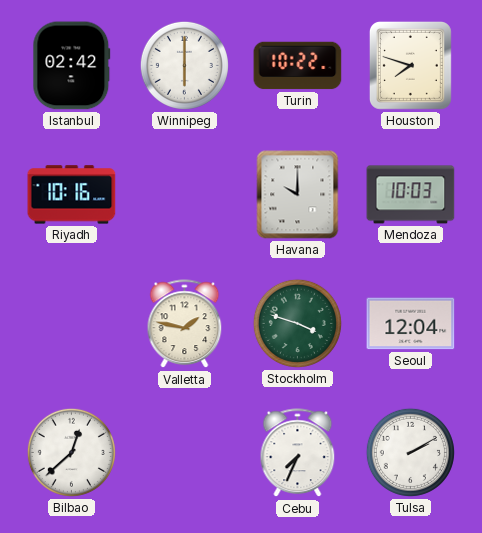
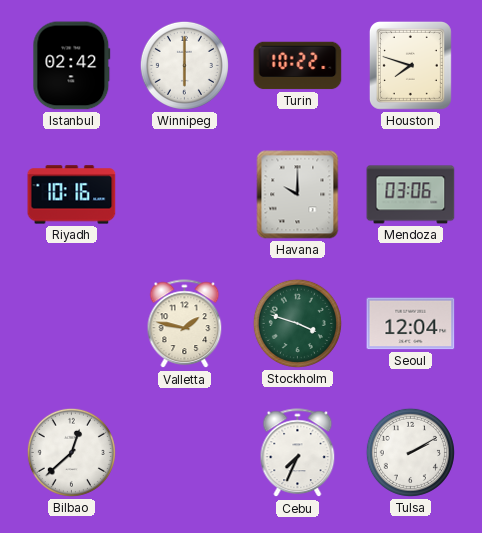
Mendoza: 10:03 -> 03:06
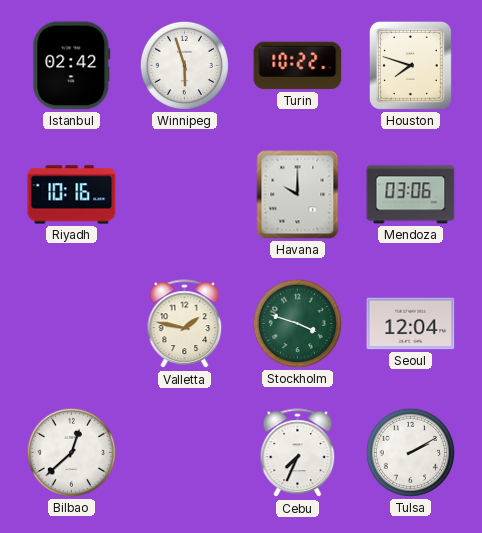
Winnipeg: 6:00 -> 5:57
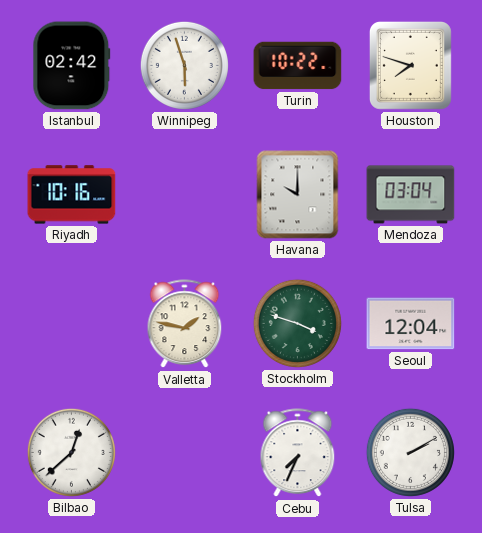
Mendoza: 03:06 -> 03:04
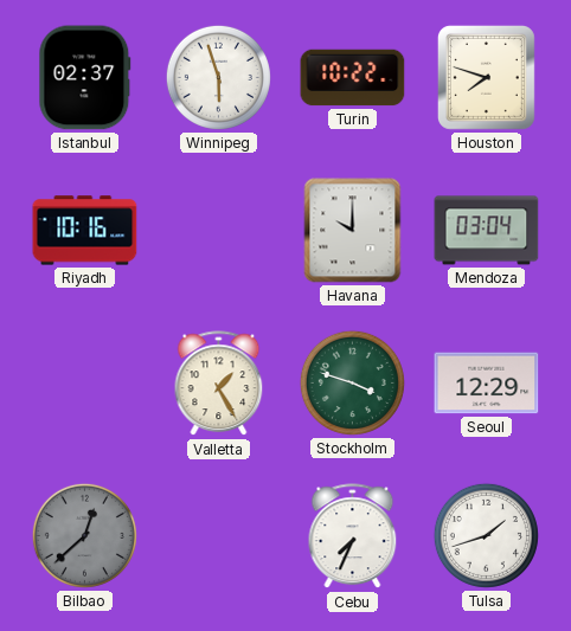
Istanbul: 02:42 -> 02:37
Valletta: 1:47 -> 1:25
Seoul: 12:04 -> 12:29
Bilbao dial: white -> grey
Tulsa: 2:10 -> 1:42
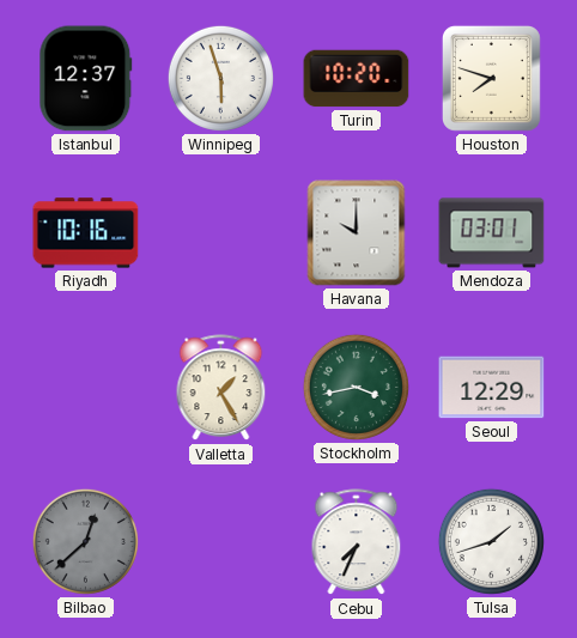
Istanbul: 02:37 -> 12:37
Turin: 10:22 -> 10:20
Mendoza: 03:04 -> 03:01
Stockholm: 3:48 -> 3:43
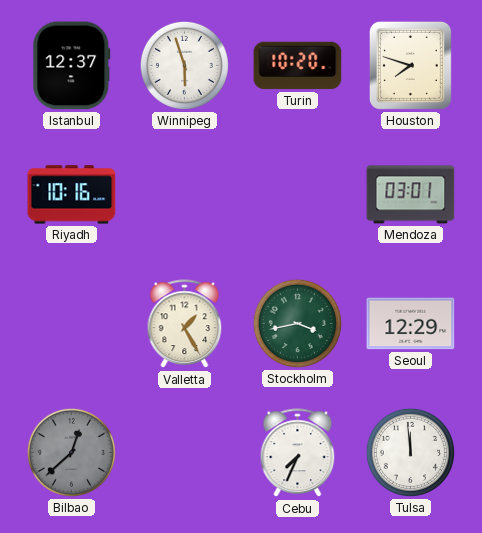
Havana: 10:00 -> none
Tulsa: 1:42 -> 11:59
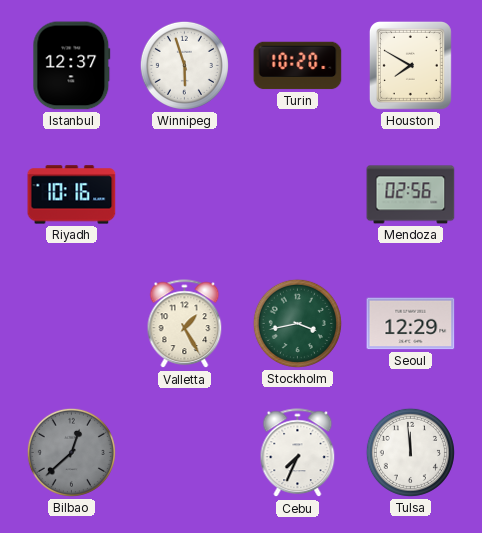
Houston: 7:48 -> 7:50
Mendoza: 03:01 -> 02:56
